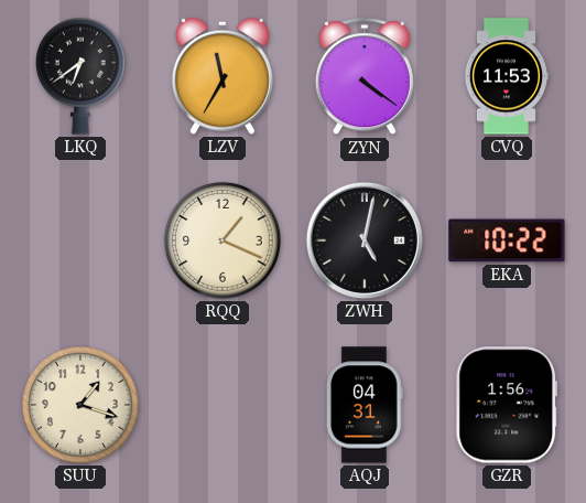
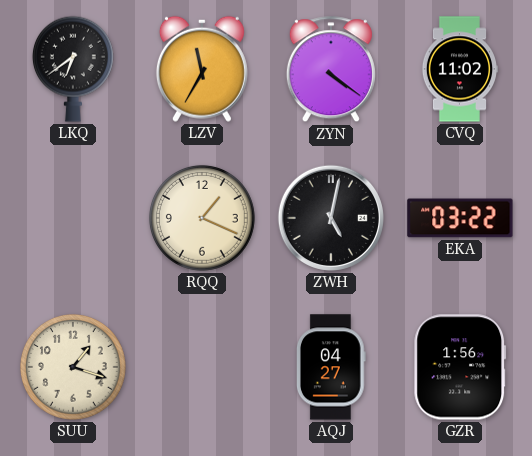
CVQ: 11:53 -> 11:02
EKA: 10:22 -> 03:22
AQJ: 04:31 -> 04:27
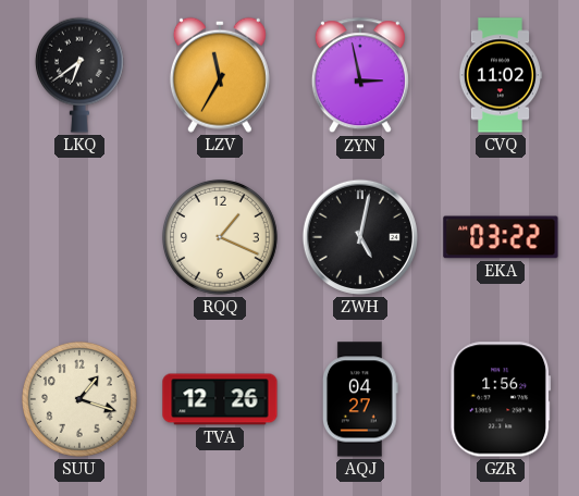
ZYN: 4:21 -> 2:58
TVA: none -> 12:26
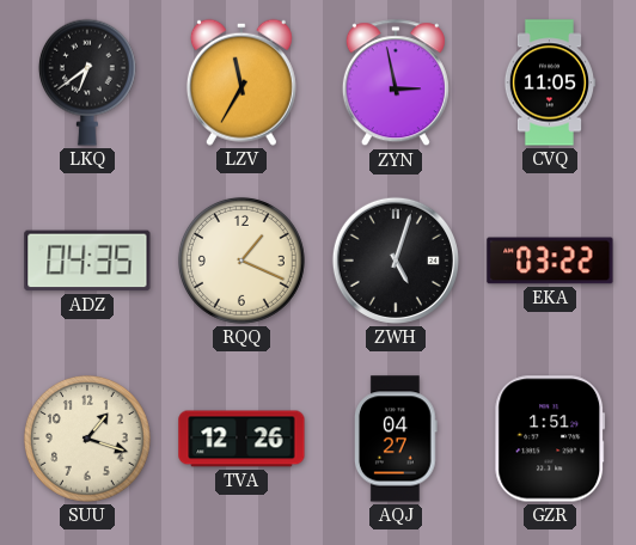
CVQ: 11:02 -> 11:05
ADZ: none -> 04:35
ZWH: 5:02 -> 5:03
GZR: 1:56 -> 1:51
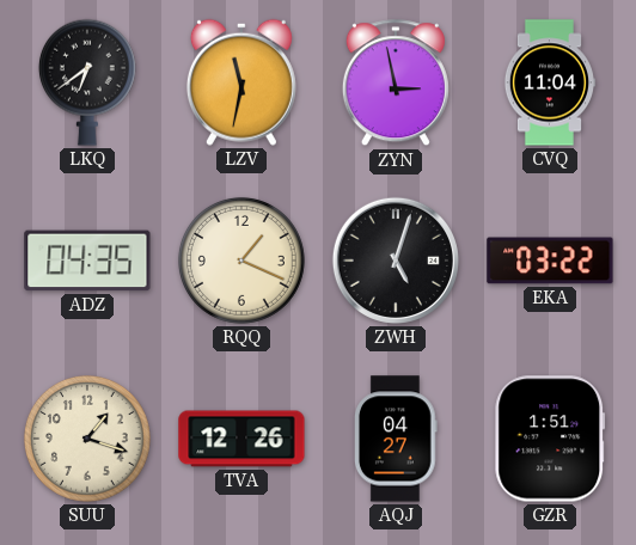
LZV: 11:35 -> 11:32
CVQ: 11:05 -> 11:04
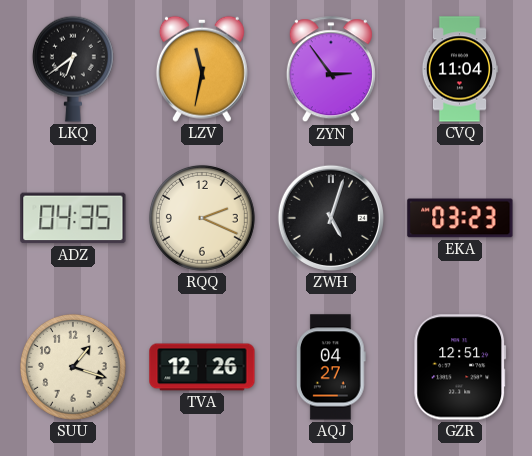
ZYN: 2:58 -> 2:54
RQQ: 1:19 -> 2:19
EKA: 03:22 -> 03:23
GZR: 1:51 -> 12:51
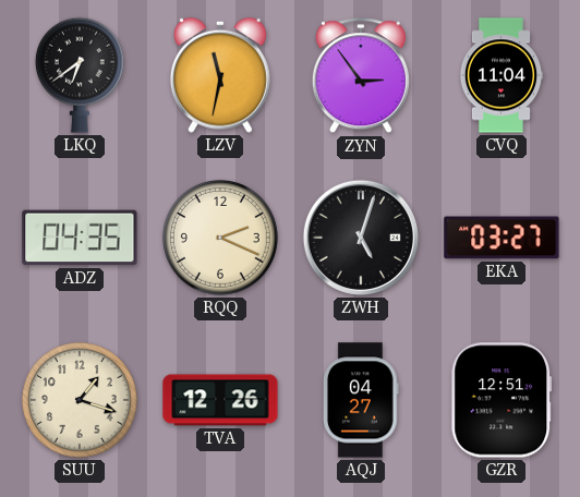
EKA: 03:23 -> 03:27
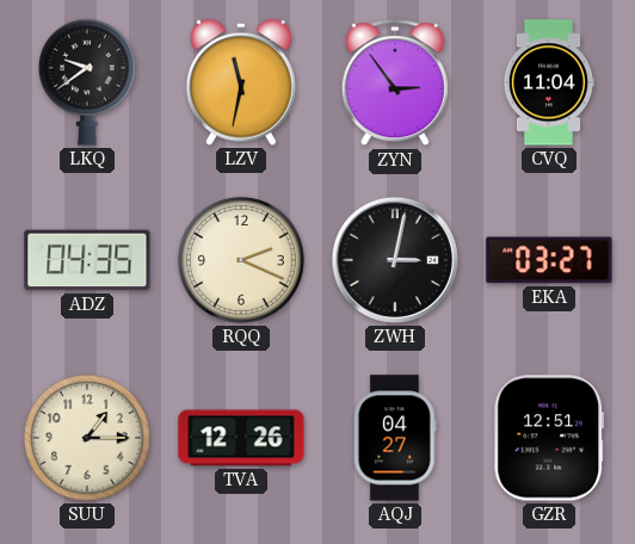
LKQ: 6:39 -> 9:39
ZWH: 5:03 -> 3:02
SUU: 1:18 -> 1:15
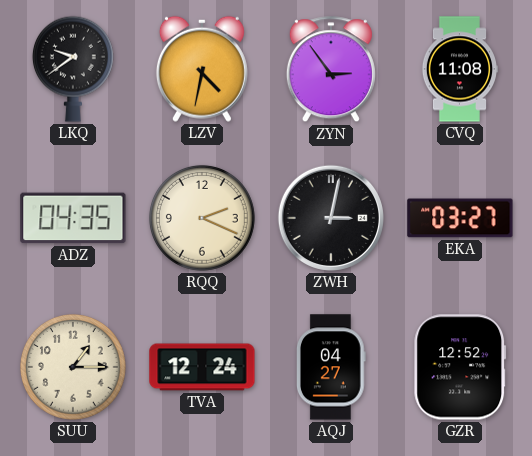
LZV: 11:32 -> 4:32
CVQ: 11:04 -> 11:08
TVA: 12:26 -> 12:24
GZR: 12:51 -> 12:52
